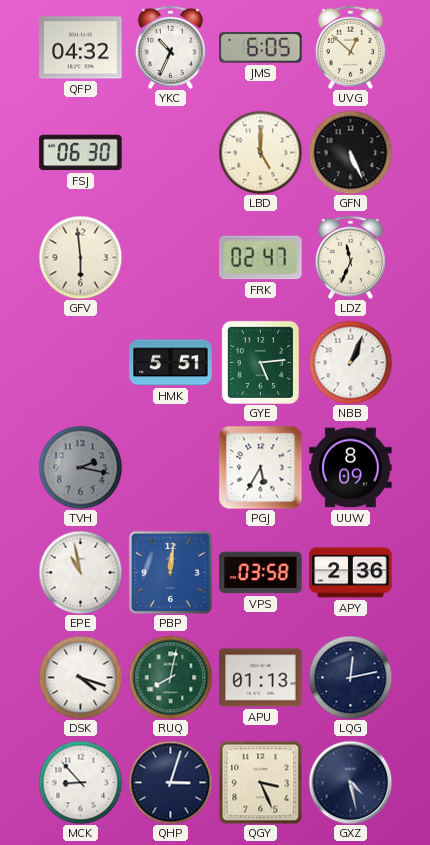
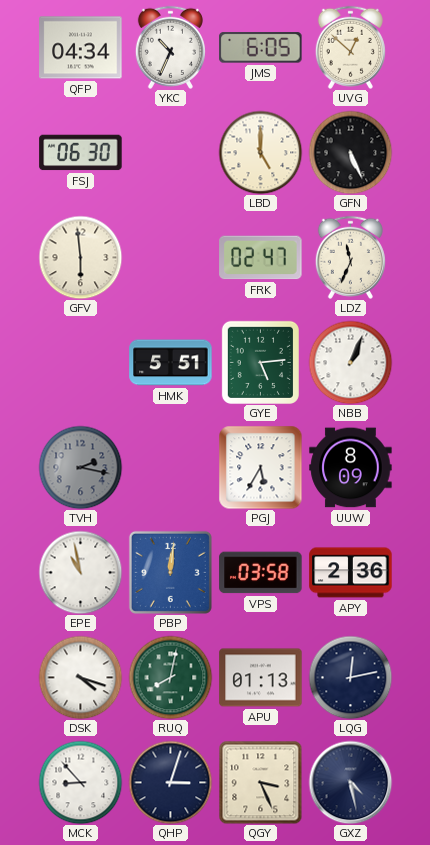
QFP: 04:32 -> 04:34
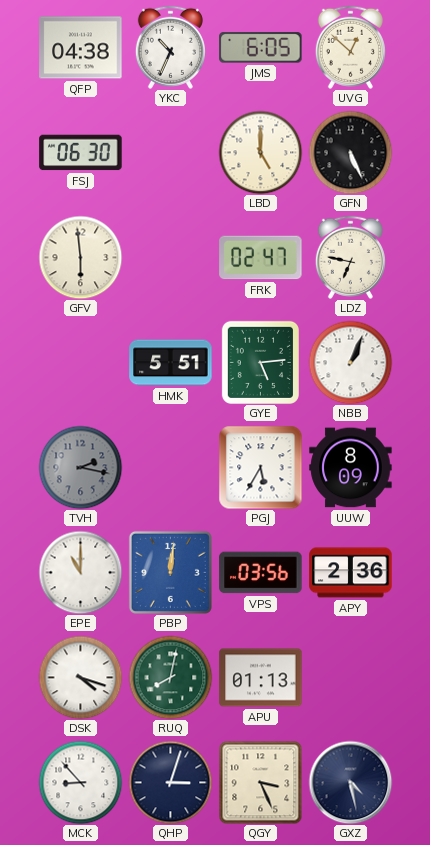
QFP: 04:34 -> 04:38
LDZ: 11:34 -> 6:47
EPE: 10:58 -> 11:00
VPS: 03:58 -> 03:56
LQG: 12:13 -> none
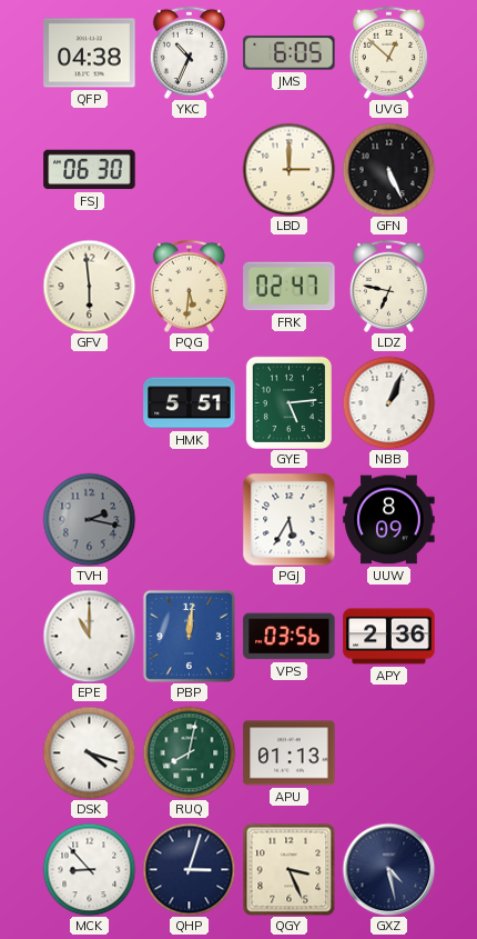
LBD: 5:00 -> 3:00
PQG: none -> 5:31
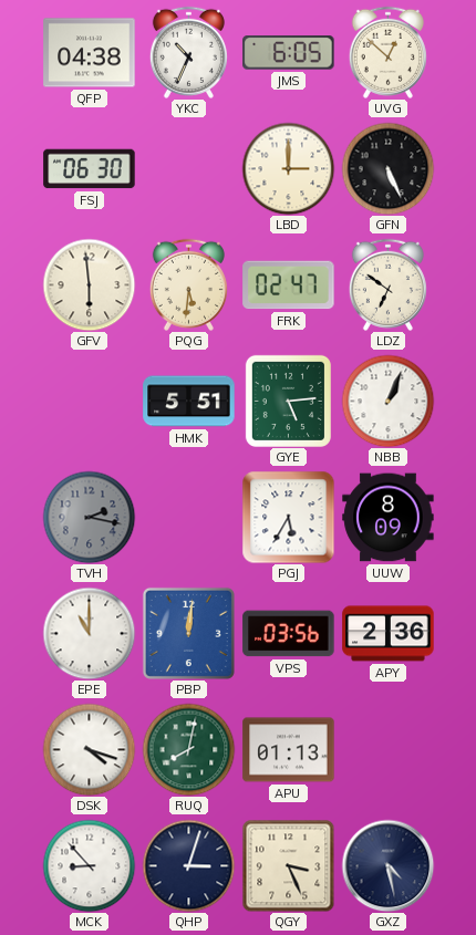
LDZ: 6:47 -> 6:51
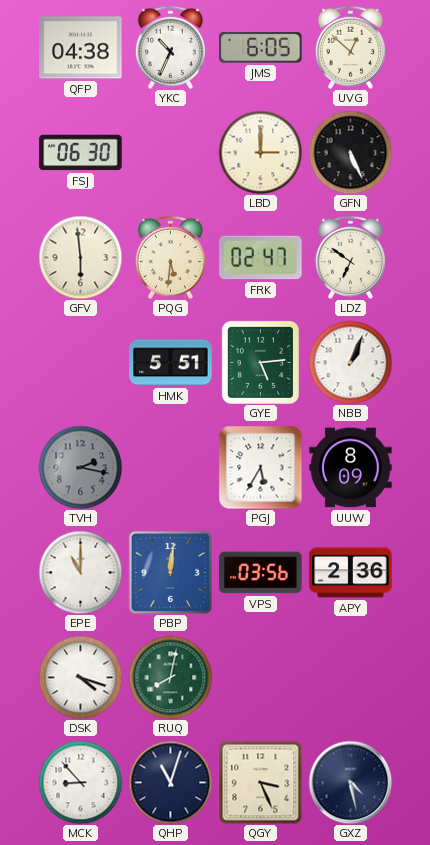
APU: 01:13 -> none
QHP: 3:03 -> 11:03
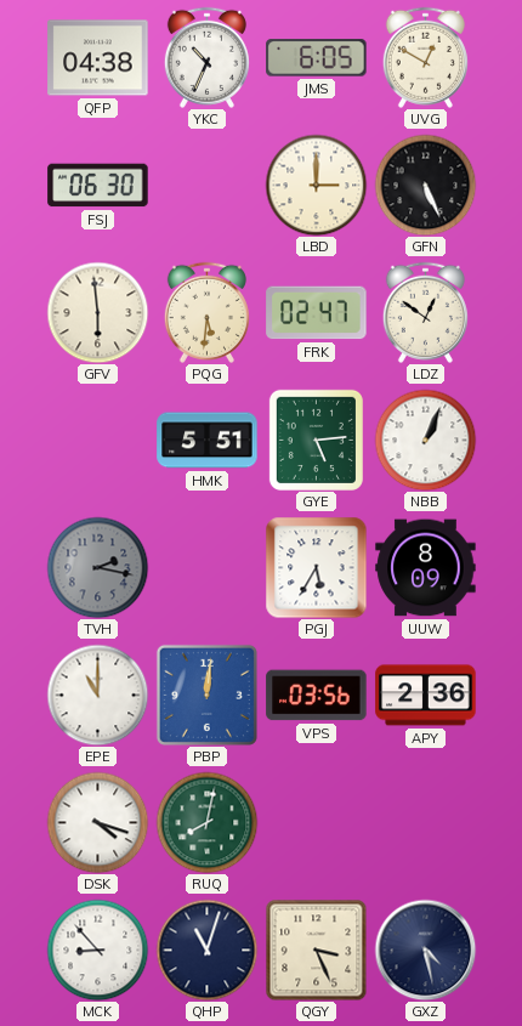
UVG: 12:52 -> 12:50
LDZ: 6:51 -> 12:51
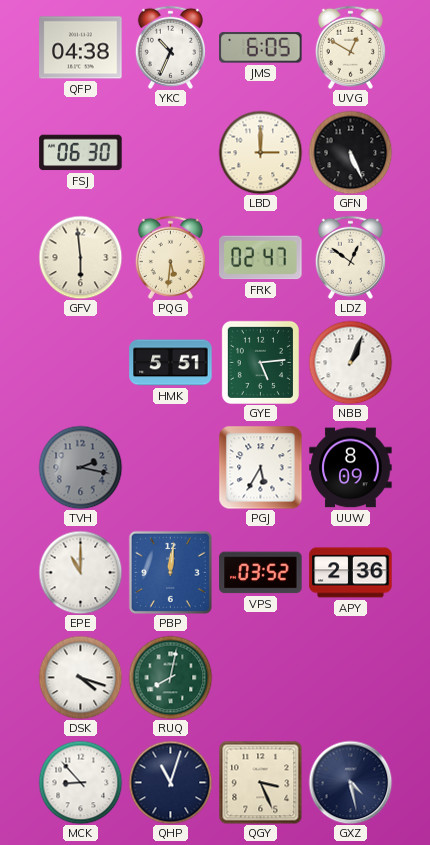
VPS: 03:56 -> 03:52
